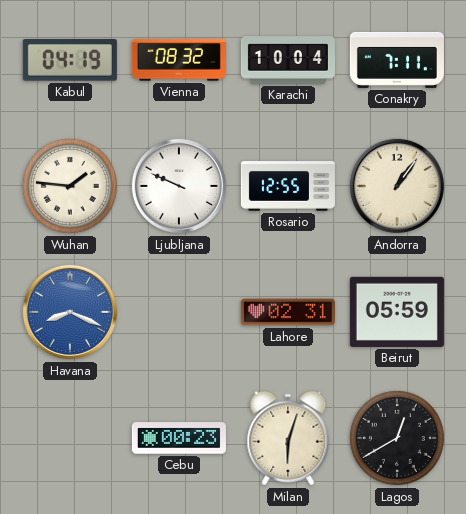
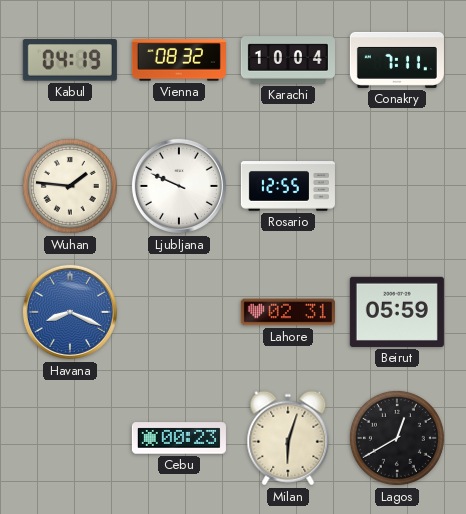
Andorra: 1:06 -> none
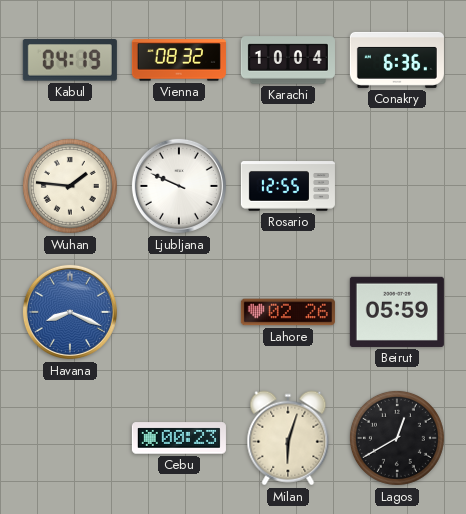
Conakry: 7:11 -> 6:36
Lahore: 02:31 -> 02:26
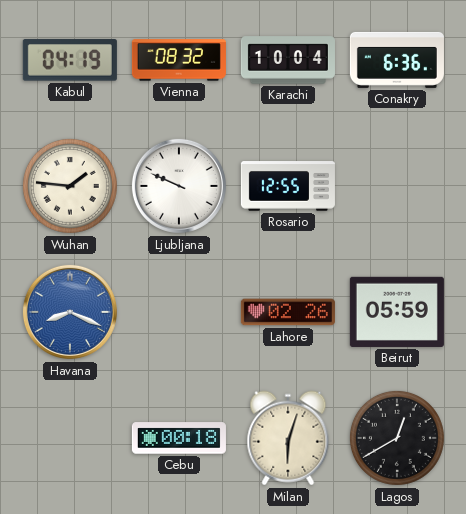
Cebu: 00:23 -> 00:18
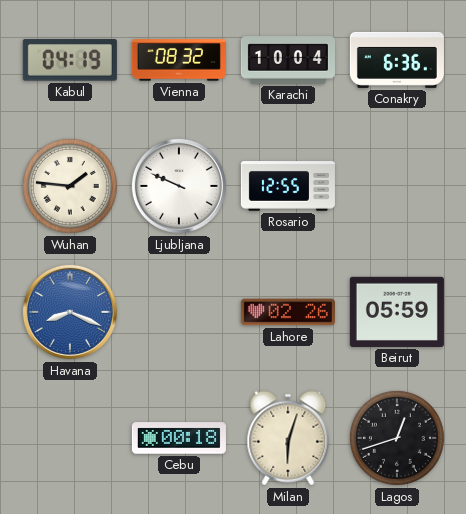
Lagos: 12:40 -> 12:42
